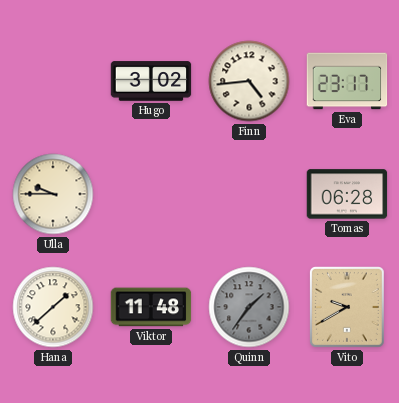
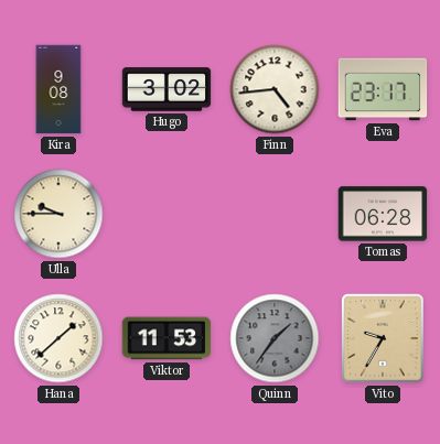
Kira: none -> 9:08
Viktor: 11:48 -> 11:53
Vito: 9:40 -> 9:35
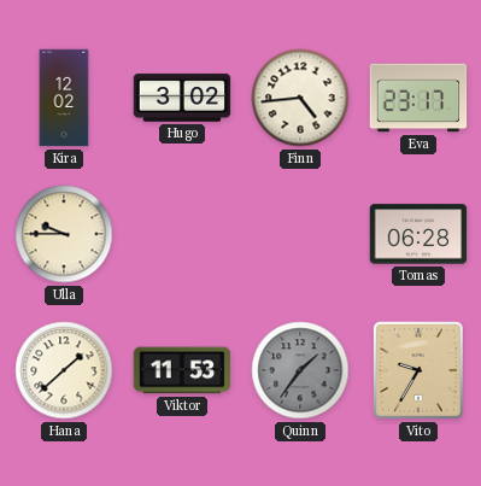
Kira: 9:08 -> 12:02
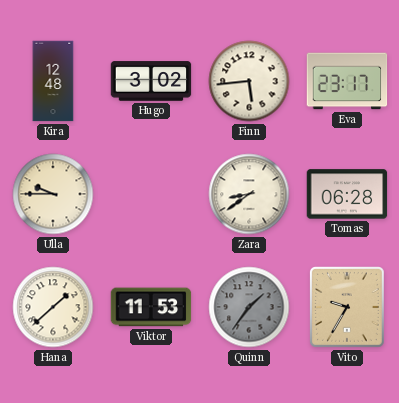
Kira: 12:02 -> 12:48
Finn: 4:44 -> 5:44
Zara: none -> 8:39
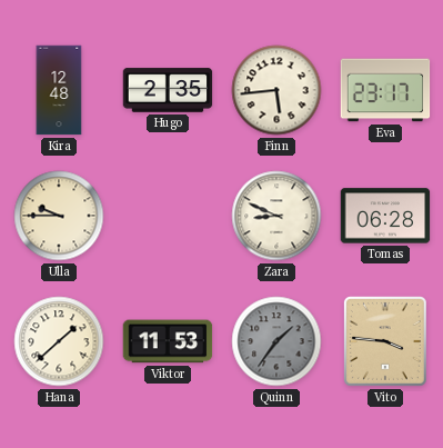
Hugo: 3:02 -> 2:35
Zara: 8:39 -> 8:49
Vito: 9:35 -> 3:46
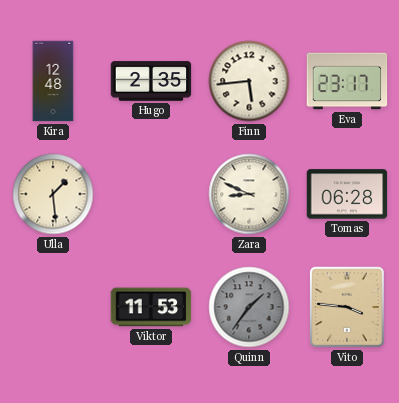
Ulla: 9:45 -> 1:29
Hana: 1:38 -> none
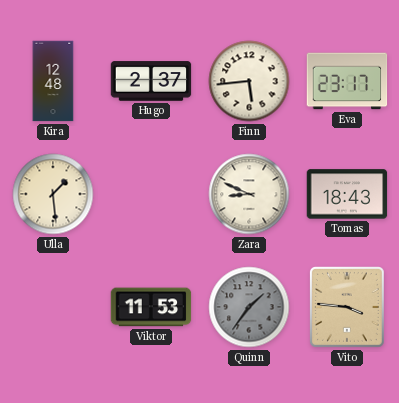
Hugo: 2:35 -> 2:37
Tomas: 06:28 -> 18:43
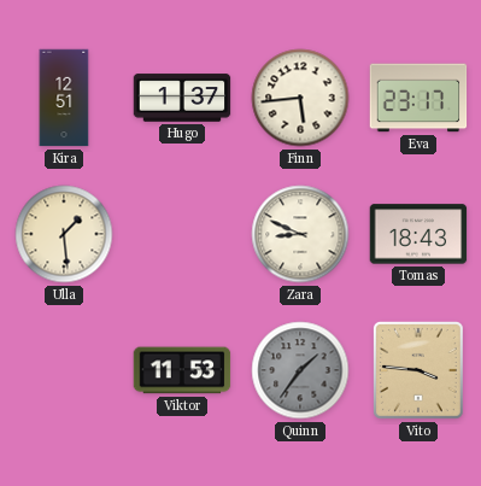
Kira: 12:48 -> 12:51
Hugo: 2:37 -> 1:37
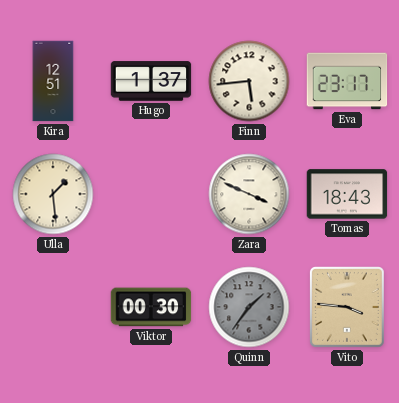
Zara: 8:49 -> 3:49
Viktor: 11:53 -> 00:30
